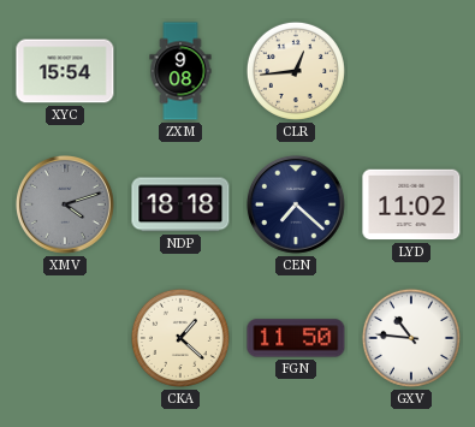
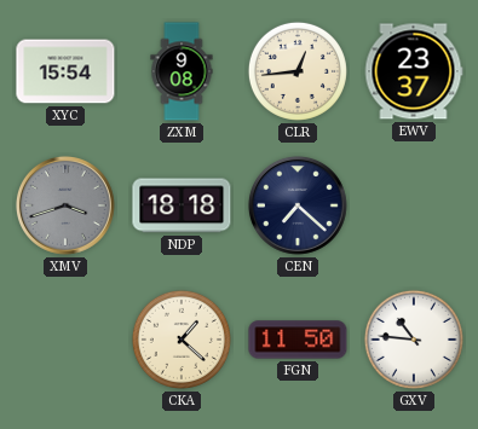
EWV: none -> 23:37
XMV: 4:12 -> 3:42
LYD: 11:02 -> none
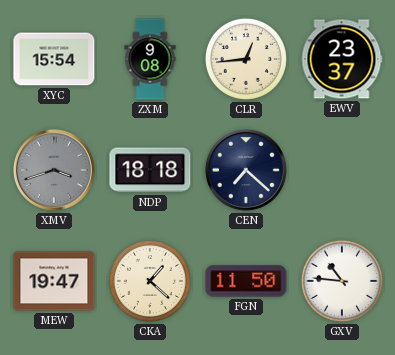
MEW: none -> 19:47
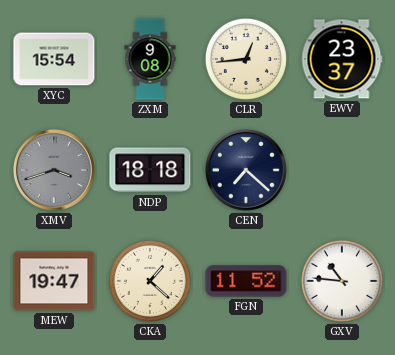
FGN: 11:50 -> 11:52
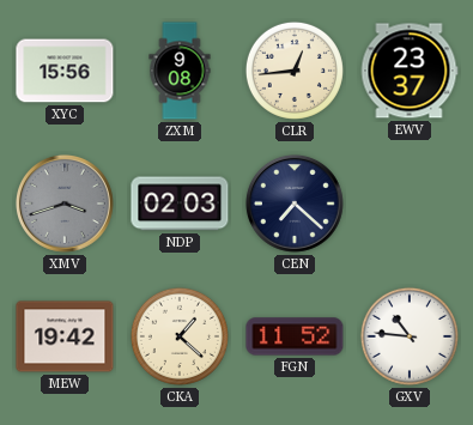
XYC: 15:54 -> 15:56
NDP: 18:18 -> 02:03
MEW: 19:47 -> 19:42
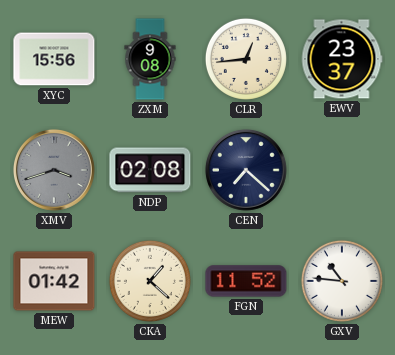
NDP: 02:03 -> 02:08
MEW: 19:42 -> 01:42
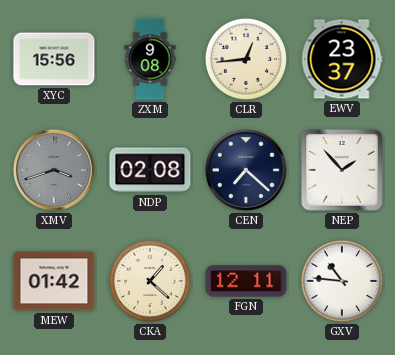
NEP: none -> 1:53
FGN: 11:52 -> 12:11
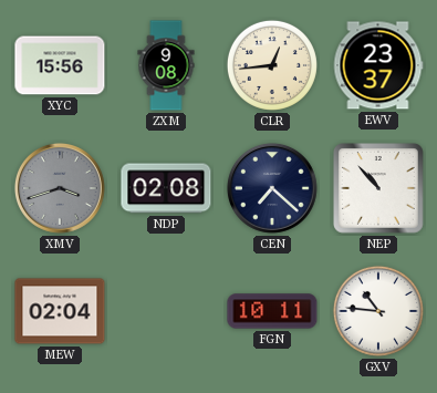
NEP: 1:53 -> 10:53
MEW: 01:42 -> 02:04
CKA: 1:22 -> none
FGN: 12:11 -> 10:11
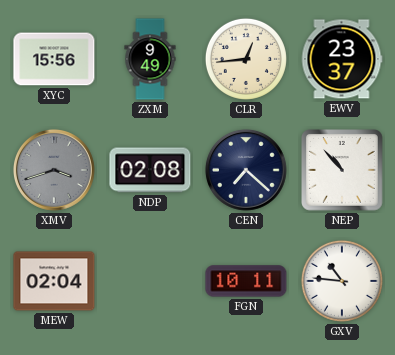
ZXM: 9:08 -> 9:49
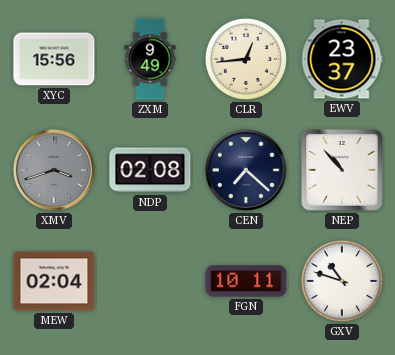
GXV: 10:46 -> 10:48
